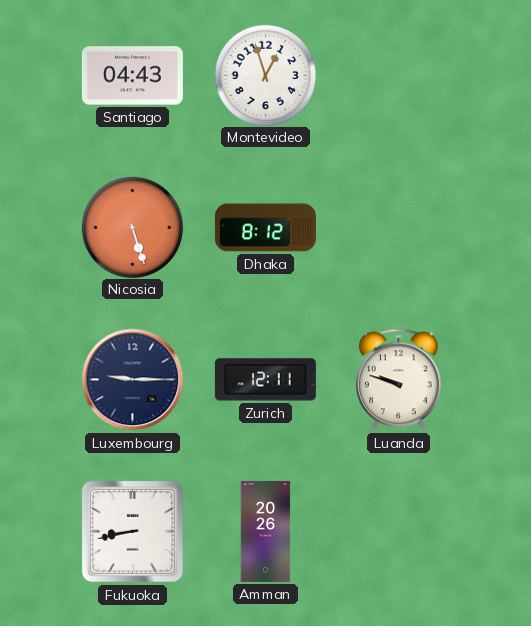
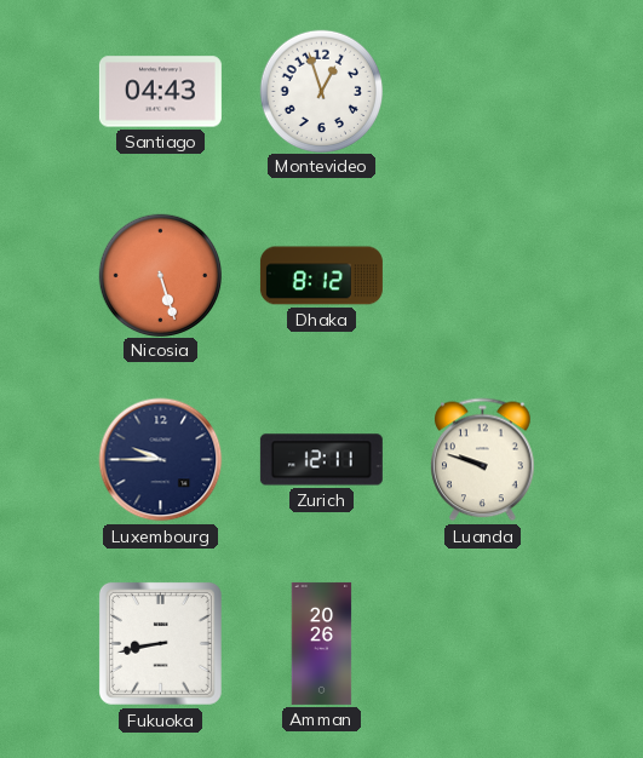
Luxembourg: 9:15 -> 9:45
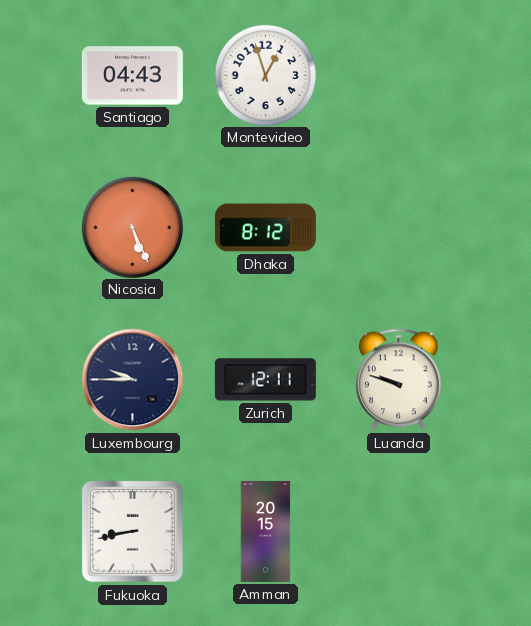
Nicosia: 5:27 -> 5:26
Amman: 20:26 -> 20:15
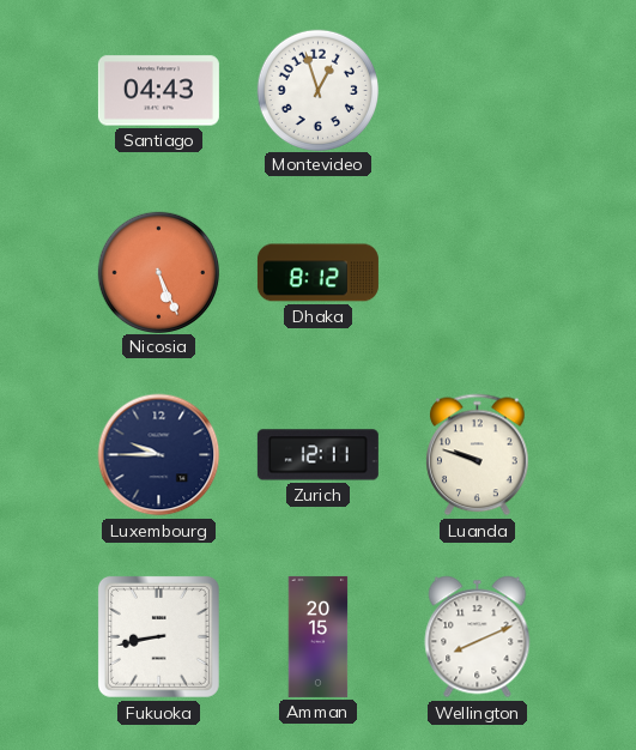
Wellington: none -> 8:11
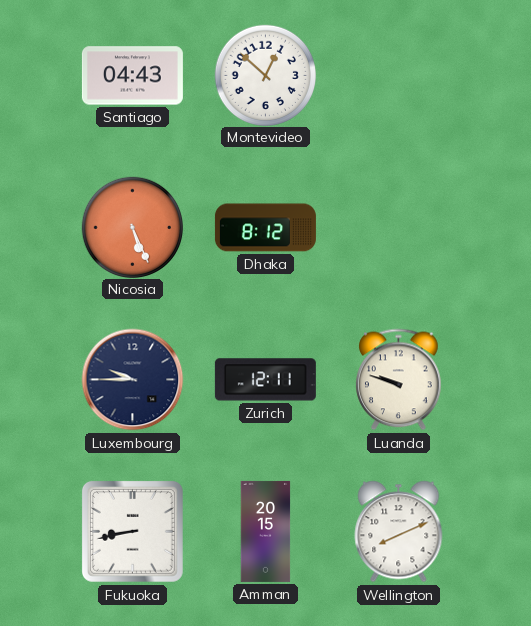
Montevideo: 12:57 -> 12:52
